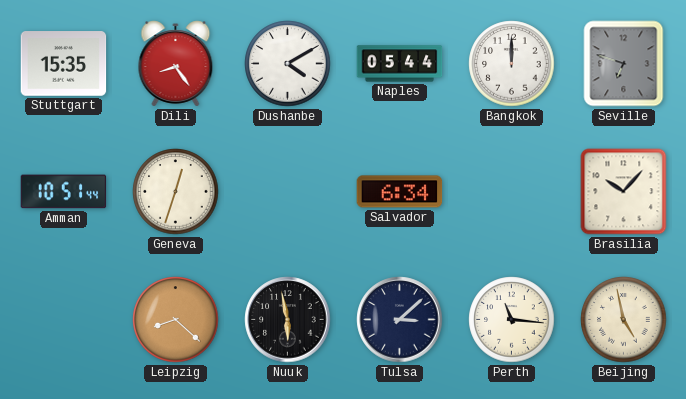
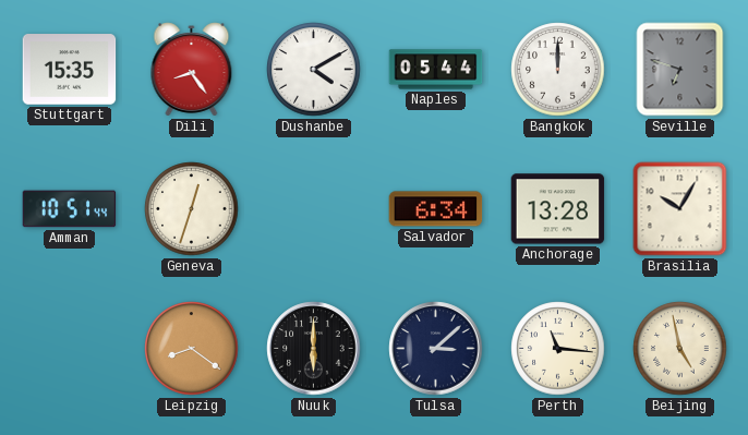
Anchorage: none -> 13:28
Brasilia: 10:07 -> 10:05
Leipzig: 8:22 -> 8:21
Nuuk: 5:58 -> 6:00
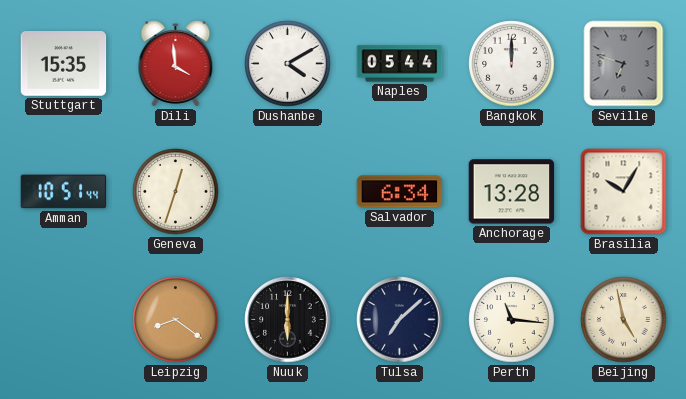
Dili: 8:24 -> 3:59
Tulsa: 3:08 -> 7:08
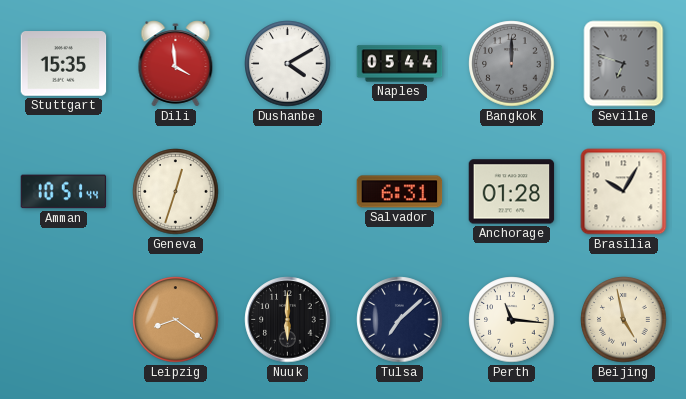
Bangkok dial: white -> grey
Salvador: 6:34 -> 6:31
Anchorage: 13:28 -> 01:28
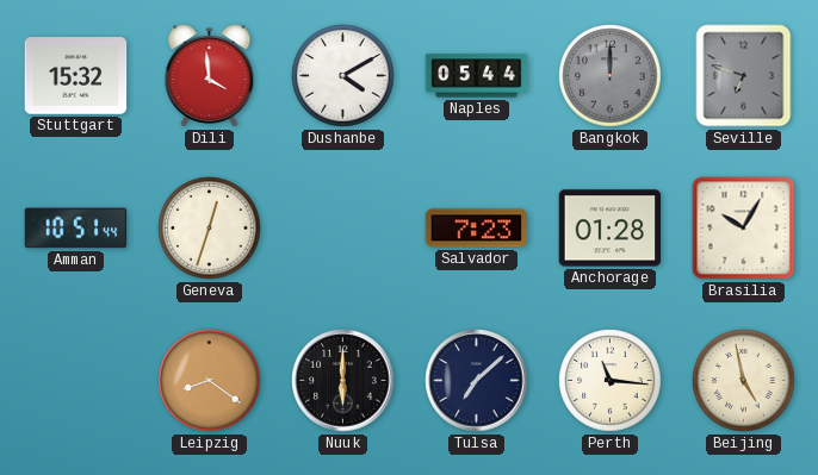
Stuttgart: 15:35 -> 15:32
Salvador: 6:31 -> 7:23
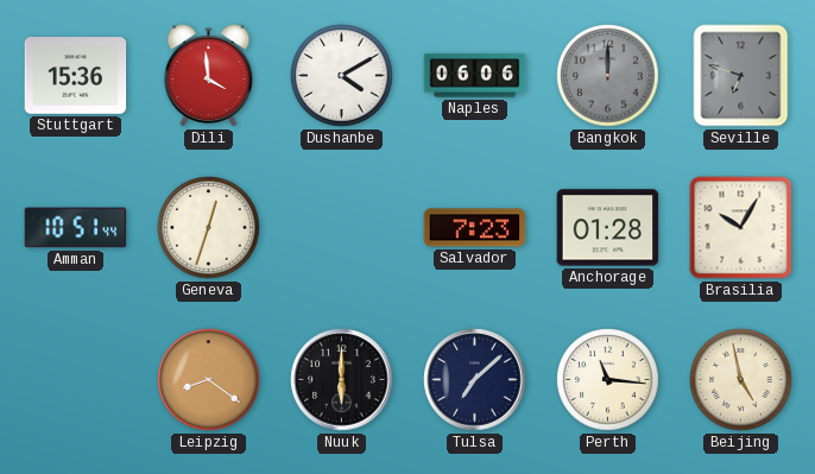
Stuttgart: 15:32 -> 15:36
Naples: 05:44 -> 06:06
